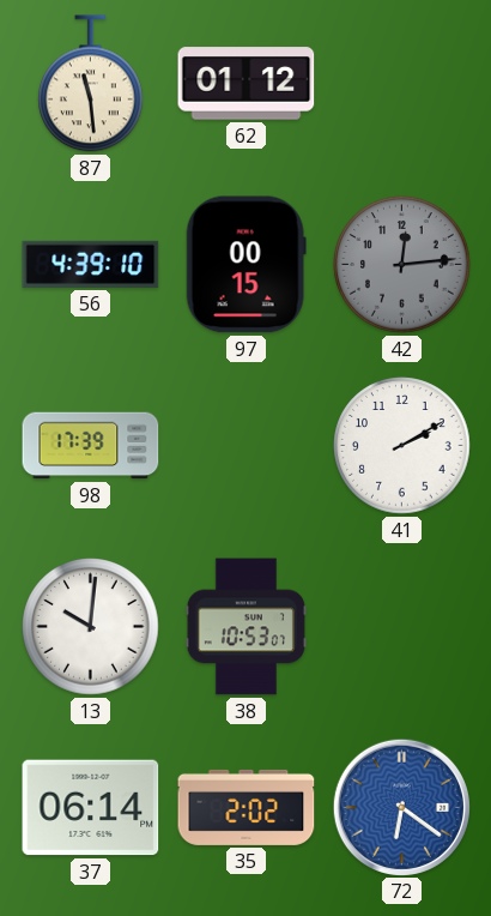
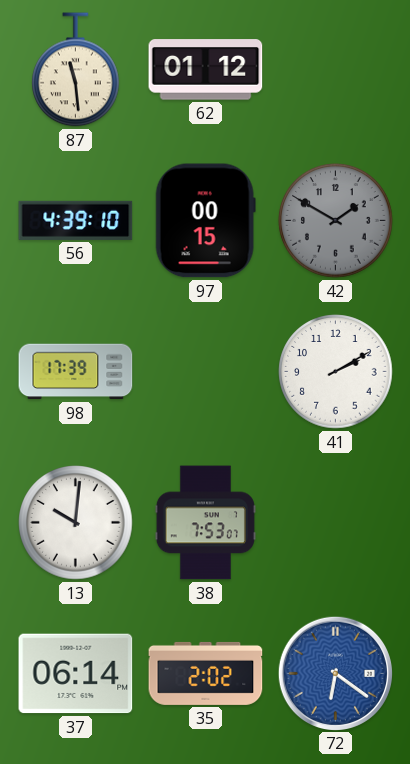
42: 12:14 -> 1:50
38: 10:53 -> 7:53
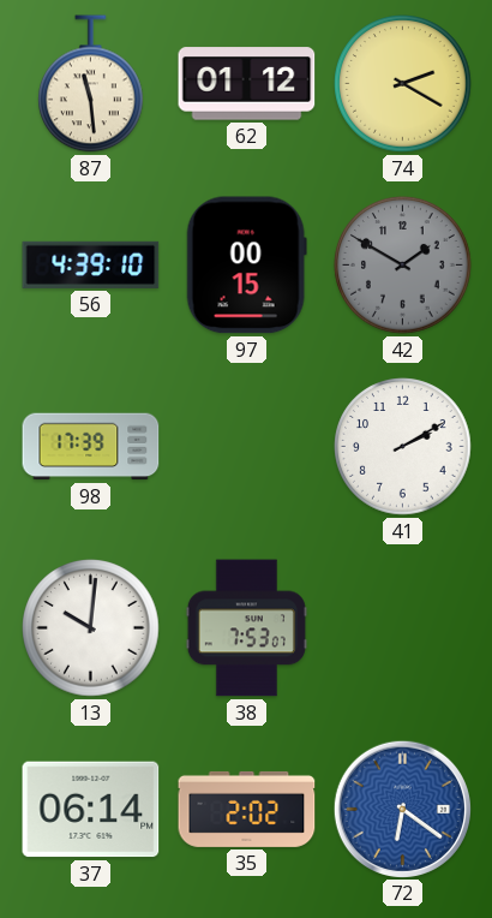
74: none -> 2:20
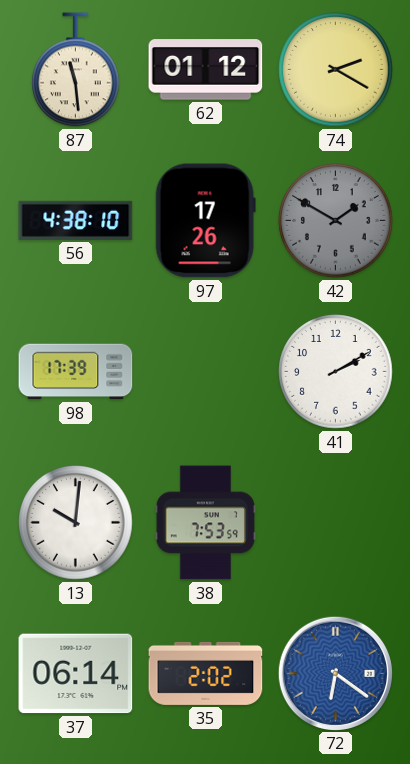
56: 4:39 -> 4:38
97: 00:15 -> 17:26
38: 7:53:07 -> 7:53:59
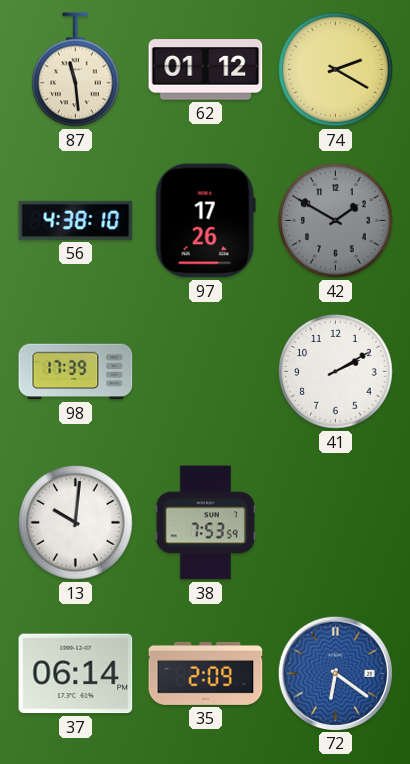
35: 2:02 -> 2:09
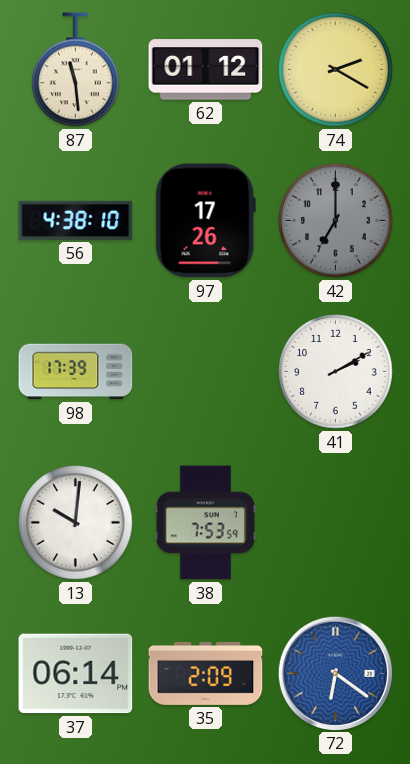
42: 1:50 -> 7:00
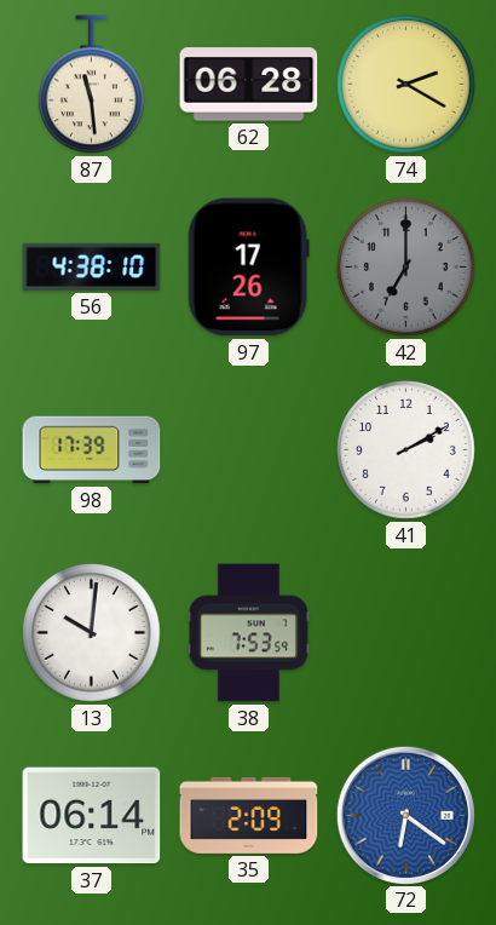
62: 01:12 -> 06:28
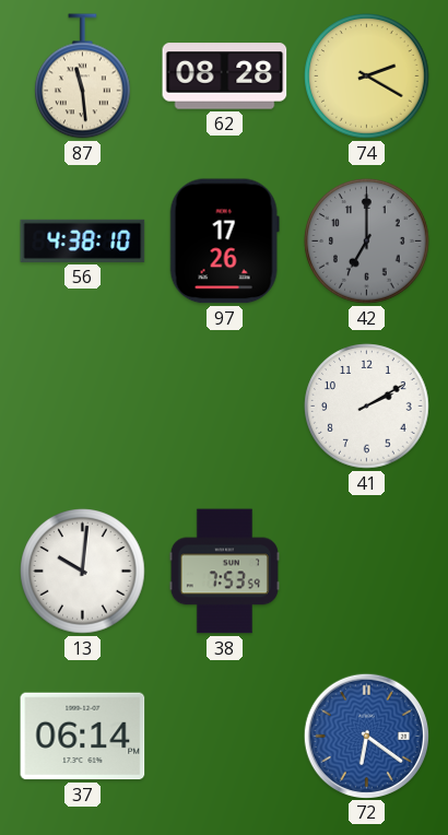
62: 06:28 -> 08:28
98: 17:39 -> none
35: 2:09 -> none
